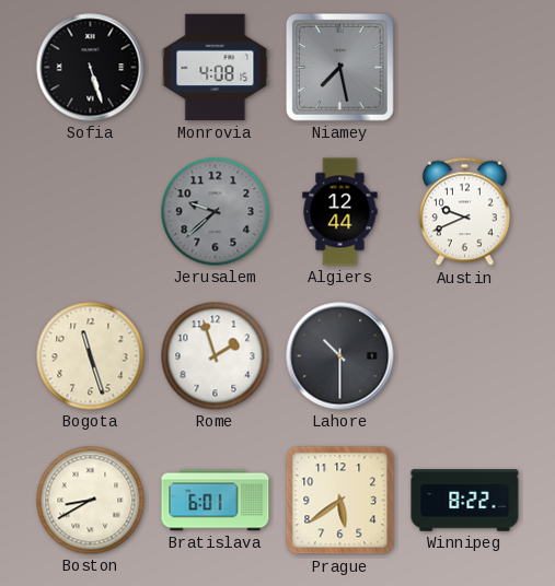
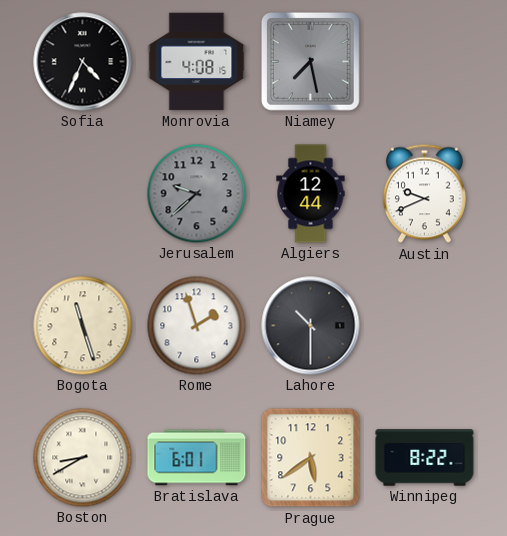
Sofia: 5:27 -> 4:34
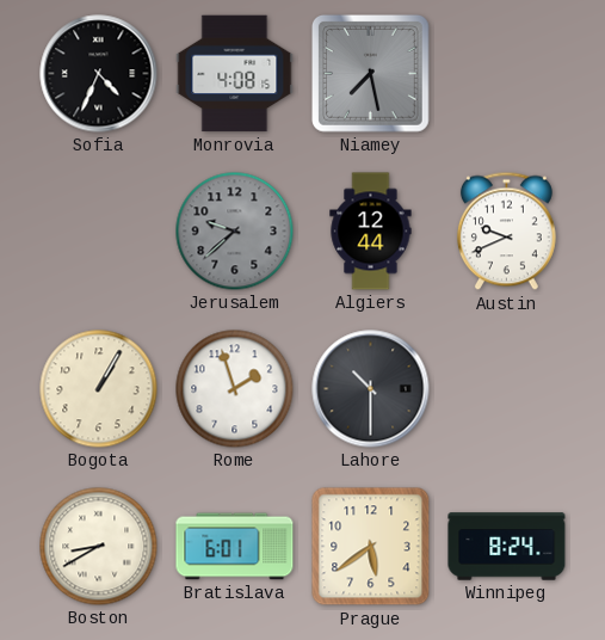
Bogota: 11:27 -> 1:05
Winnipeg: 8:22 -> 8:24
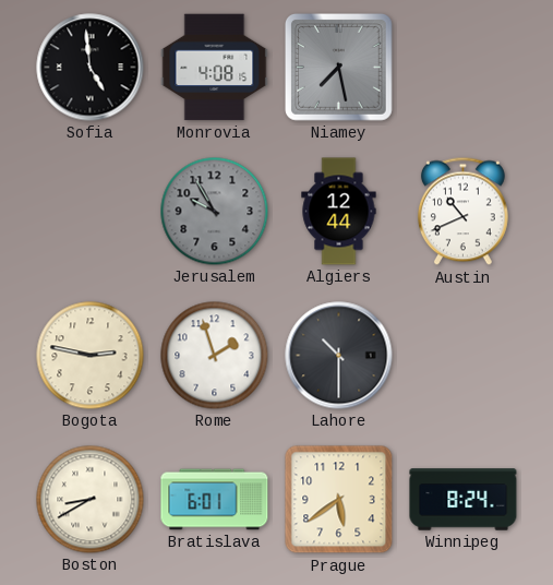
Sofia: 4:34 -> 4:59
Jerusalem: 9:38 -> 9:55
Austin: 9:41 -> 10:41
Bogota: 1:05 -> 2:47
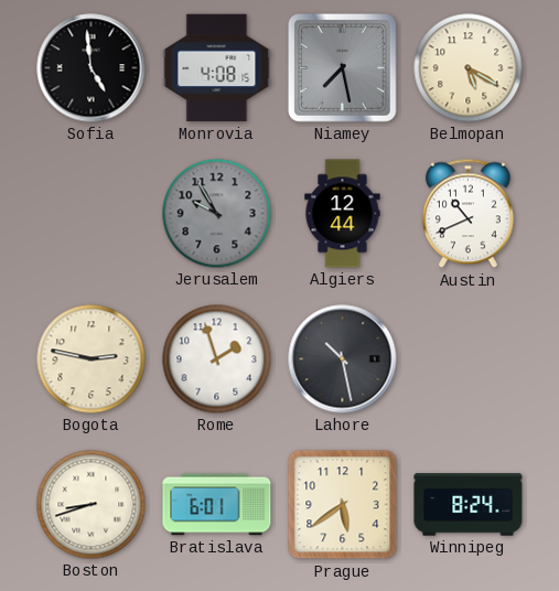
Belmopan: none -> 5:20
Lahore: 10:30 -> 10:28
Boston: 8:40 -> 8:42
